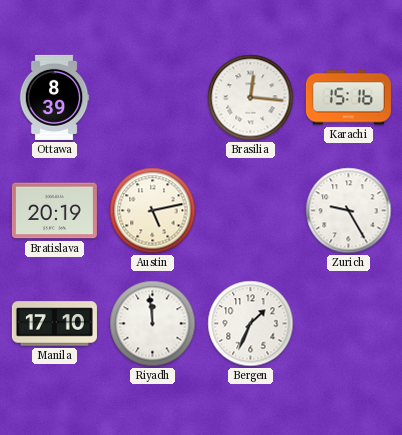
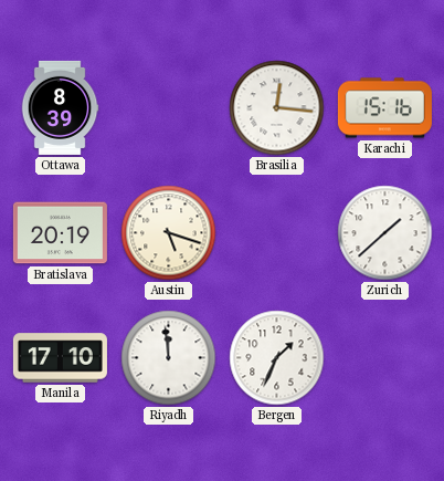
Austin: 5:13 -> 5:18
Zurich: 9:25 -> 1:38
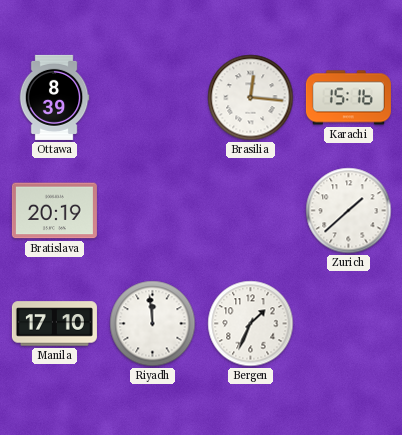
Austin: 5:18 -> none
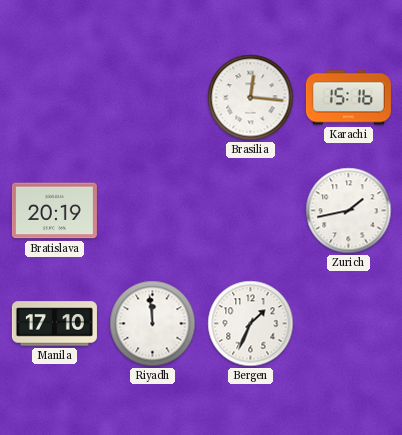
Ottawa: 8:39 -> none
Zurich: 1:38 -> 1:43
